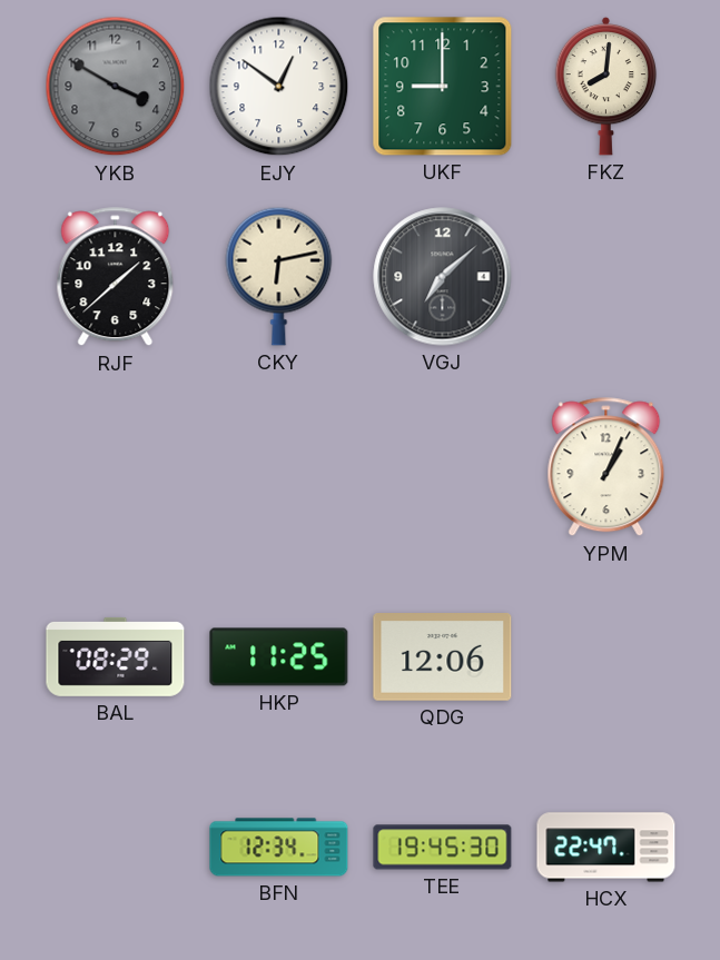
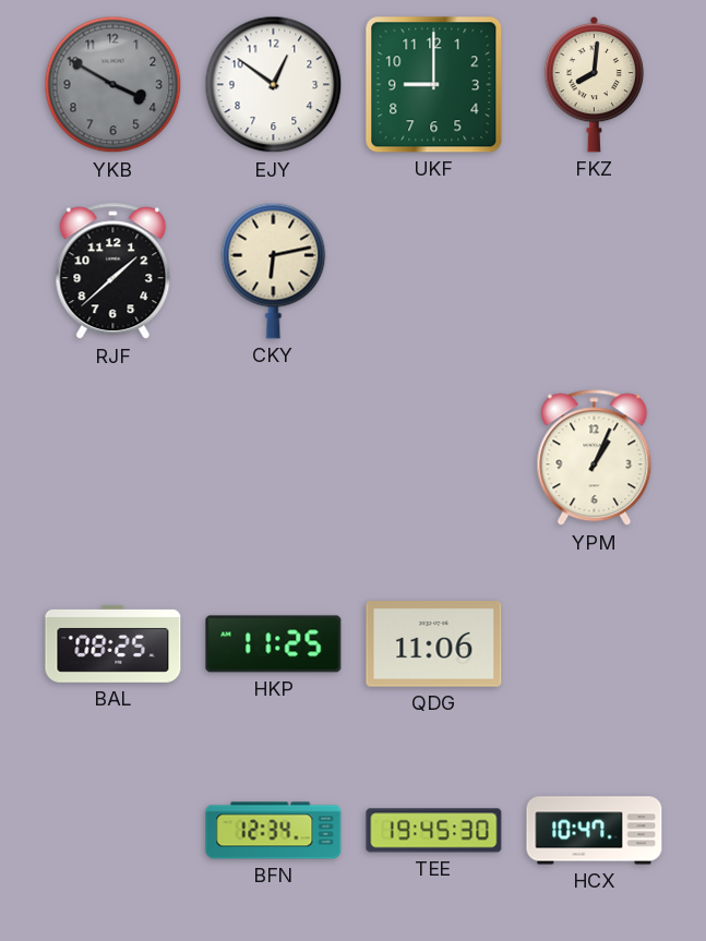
VGJ: 7:08 -> none
BAL: 08:29 -> 08:25
QDG: 12:06 -> 11:06
HCX: 22:47 -> 10:47
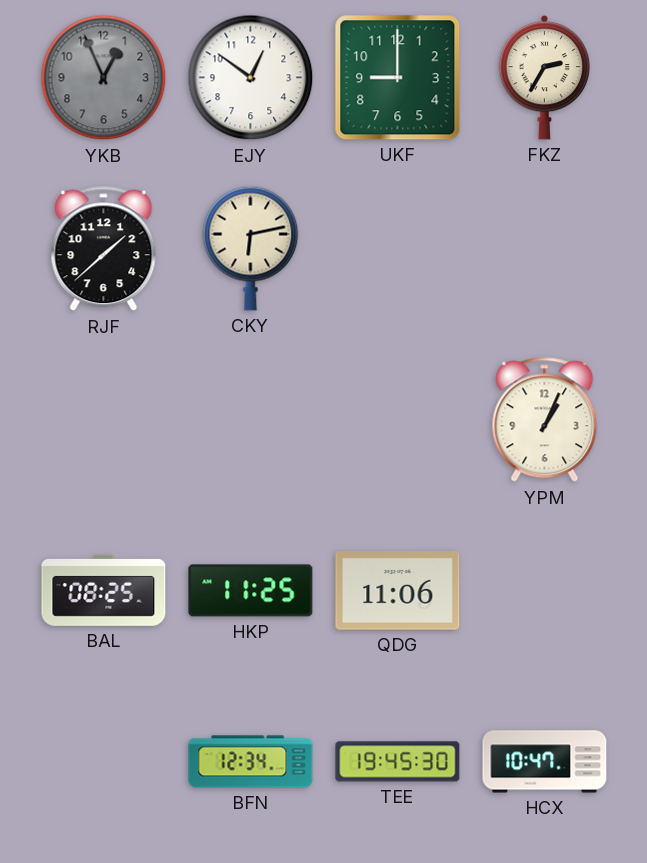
YKB: 3:50 -> 12:56
FKZ: 8:01 -> 2:35
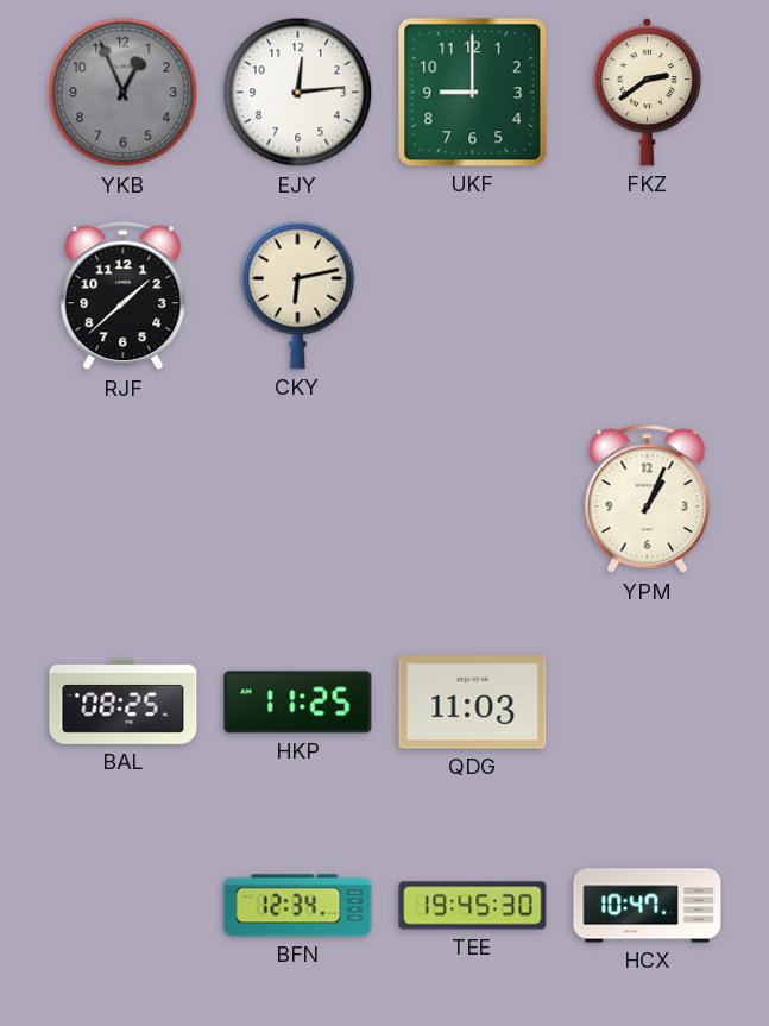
EJY: 12:51 -> 12:14
FKZ: 2:35 -> 2:39
QDG: 11:06 -> 11:03
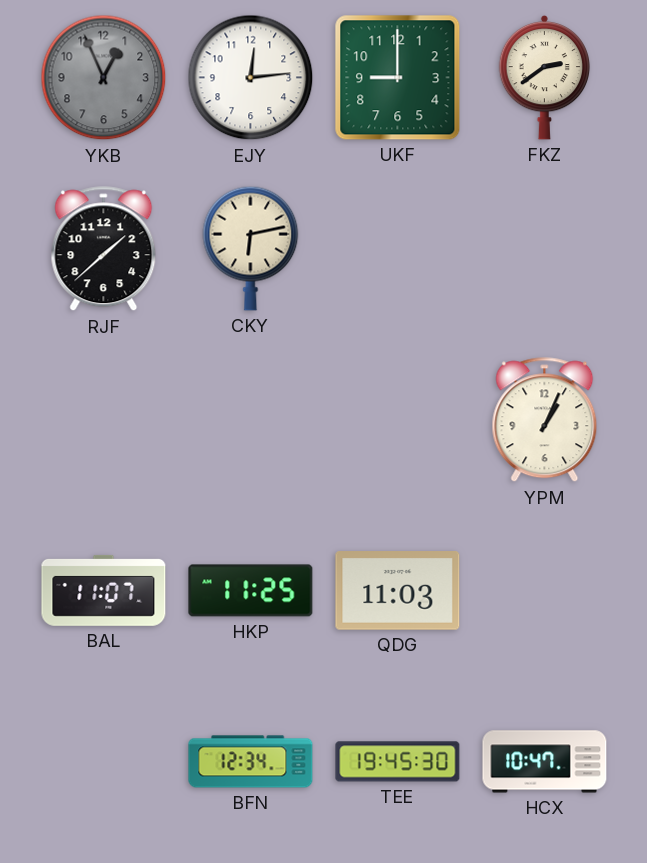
BAL: 08:25 -> 11:07
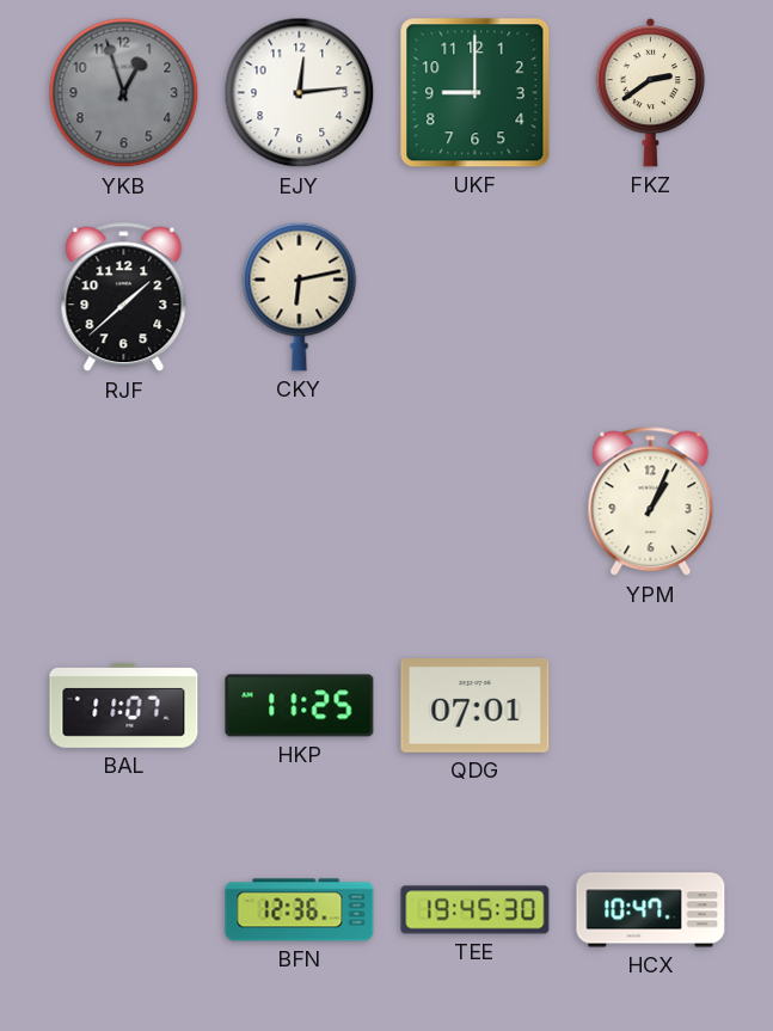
YKB: 12:56 -> 12:57
QDG: 11:03 -> 07:01
BFN: 12:34 -> 12:36
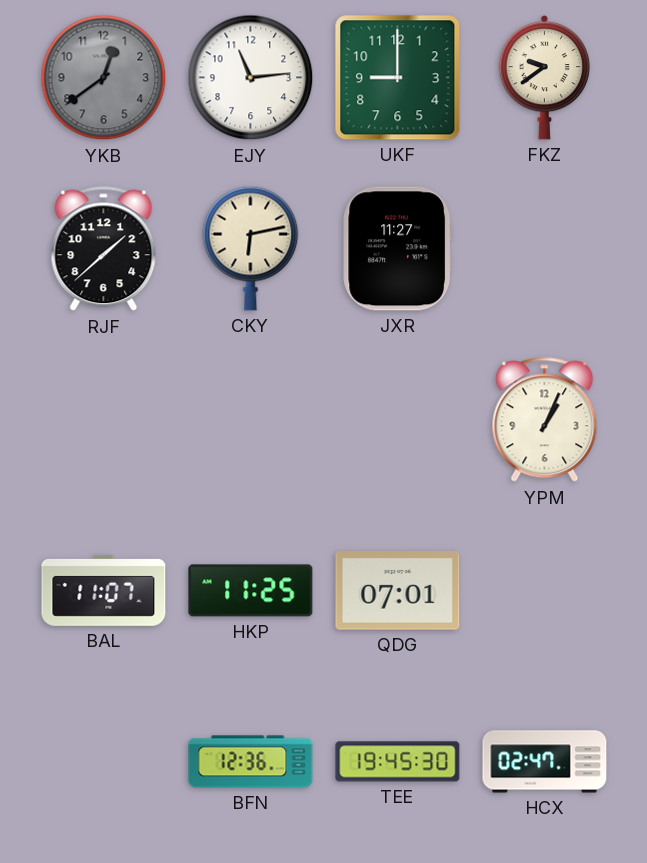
YKB: 12:57 -> 12:39
EJY: 12:14 -> 11:14
FKZ: 2:39 -> 9:39
JXR: none -> 11:27
HCX: 10:47 -> 02:47
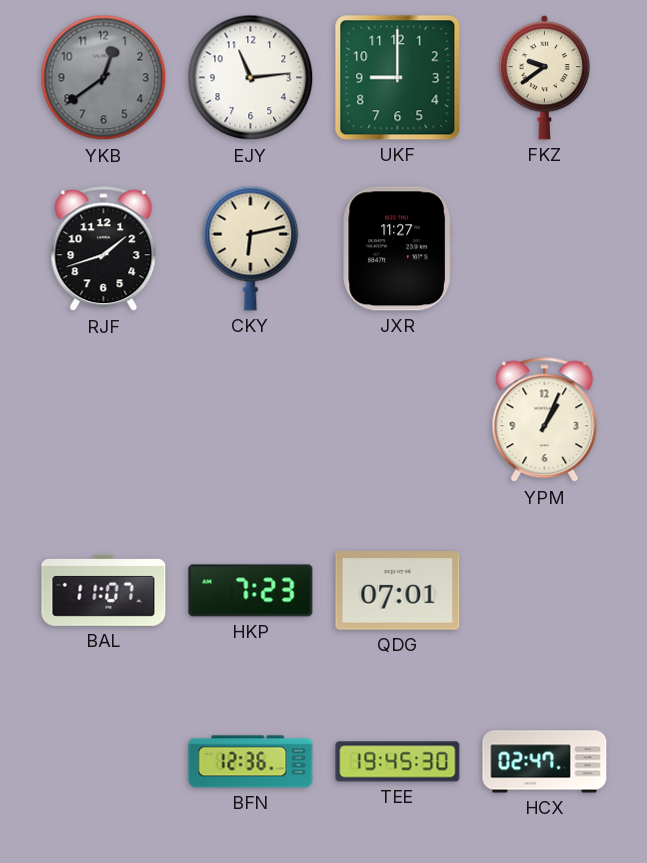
RJF: 1:38 -> 1:42
HKP: 11:25 -> 7:23
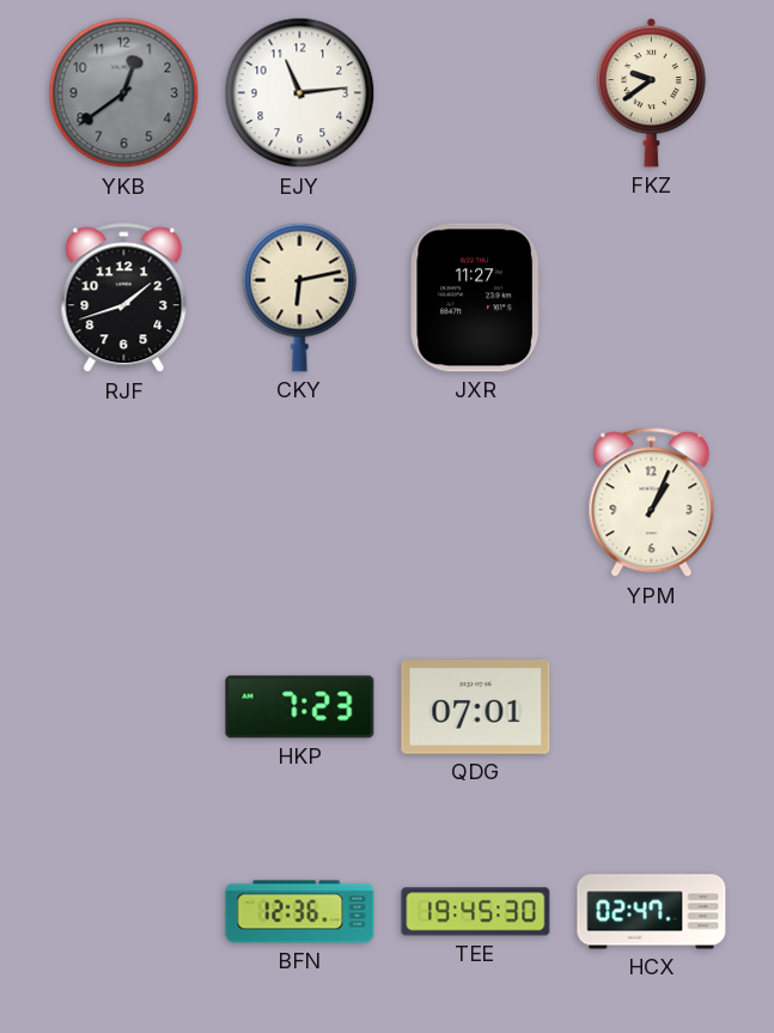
UKF: 9:00 -> none
BAL: 11:07 -> none
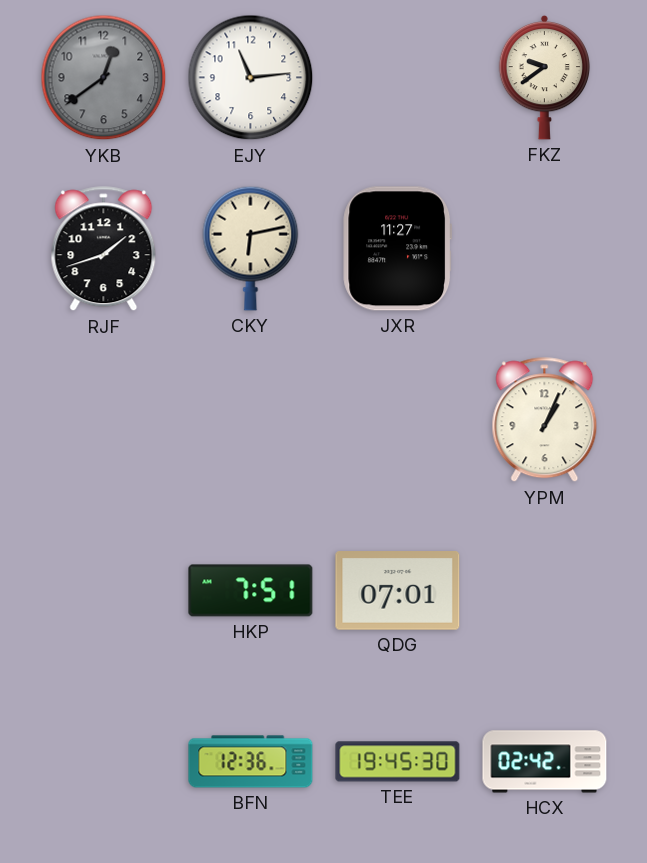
HKP: 7:23 -> 7:51
HCX: 02:47 -> 02:42
